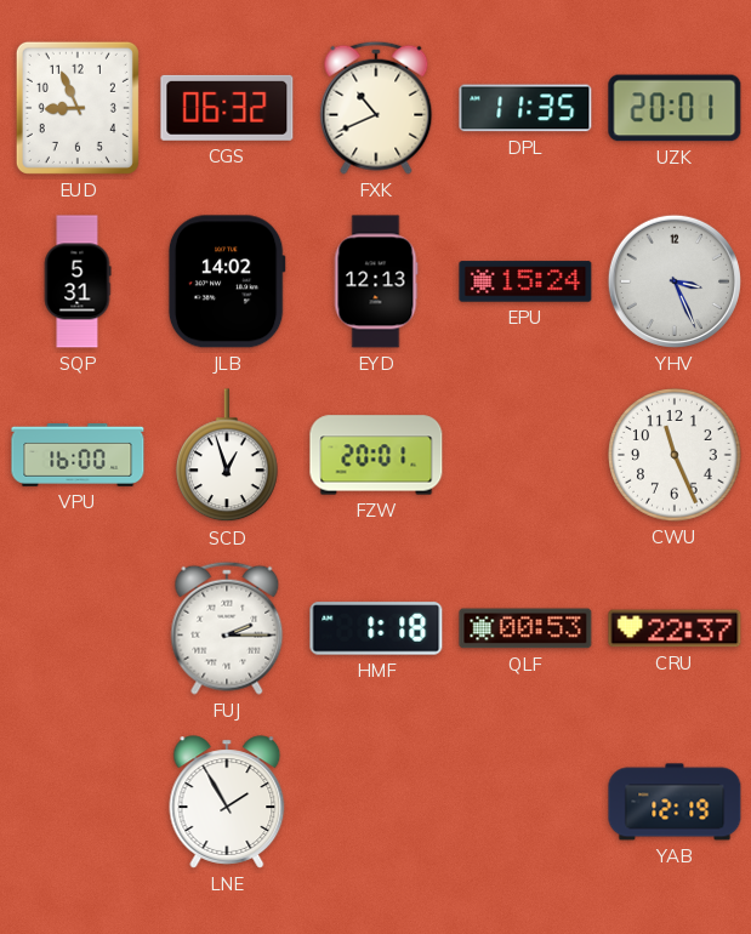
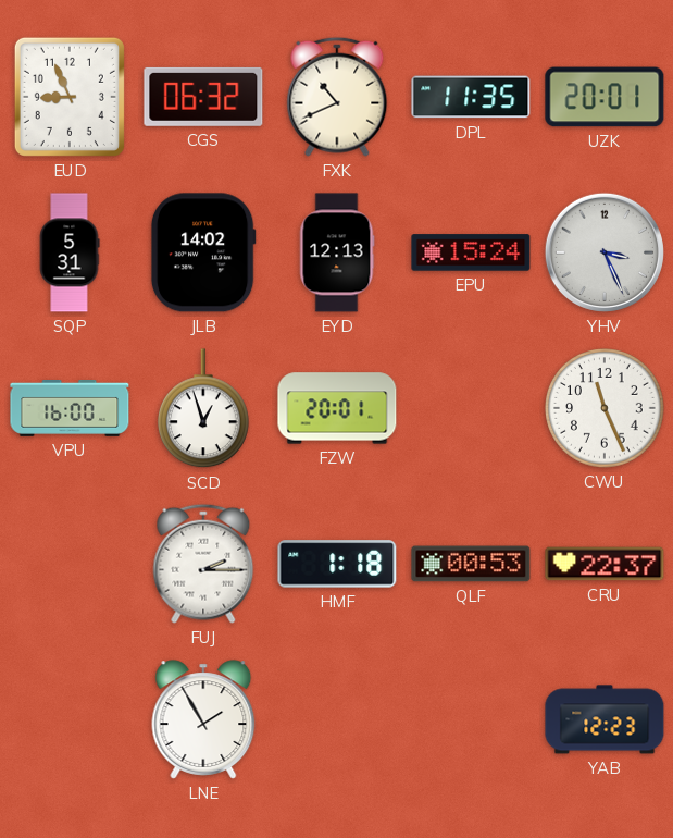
YAB: 12:19 -> 12:23
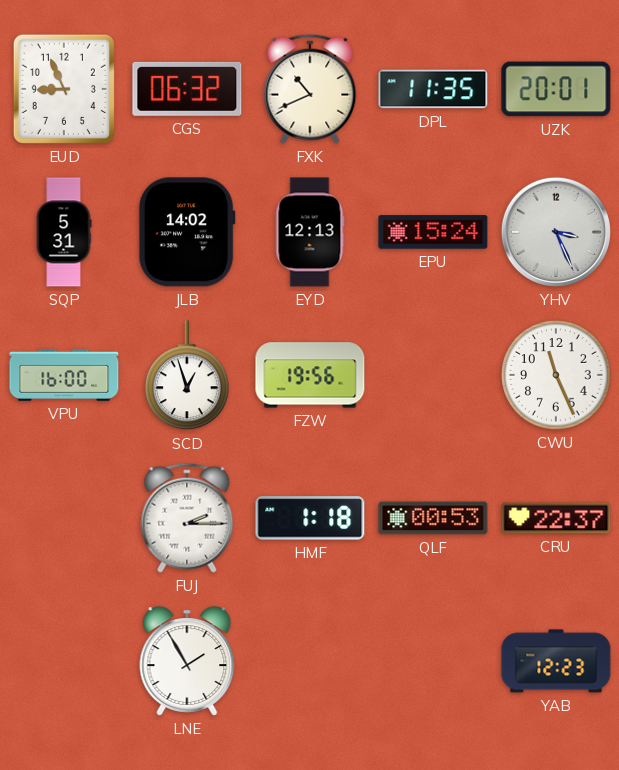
FZW: 20:01 -> 19:56
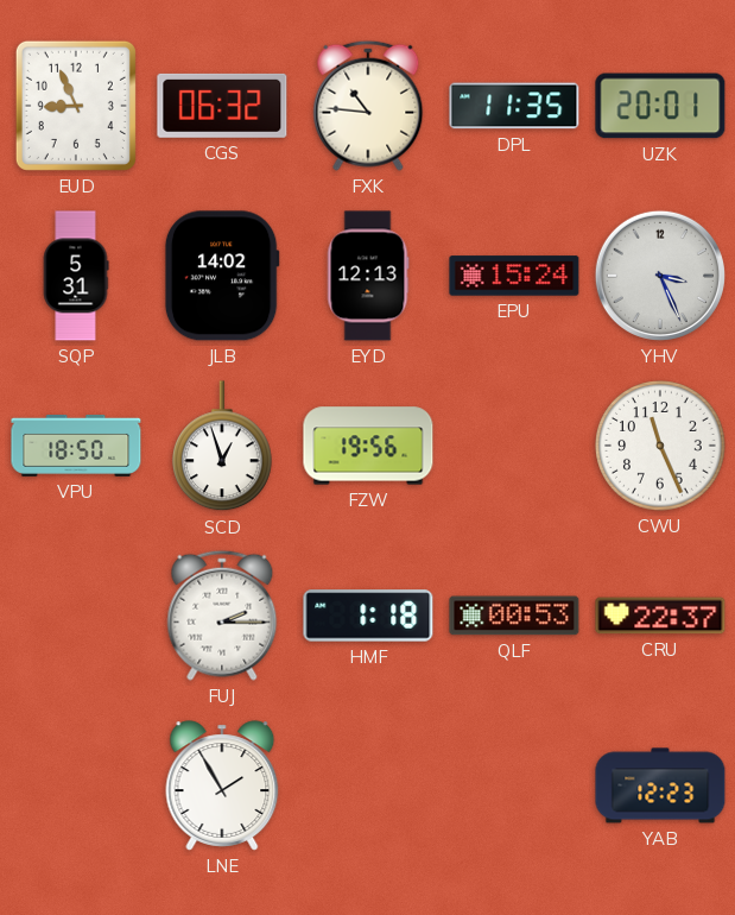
FXK: 10:41 -> 10:46
VPU: 16:00 -> 18:50
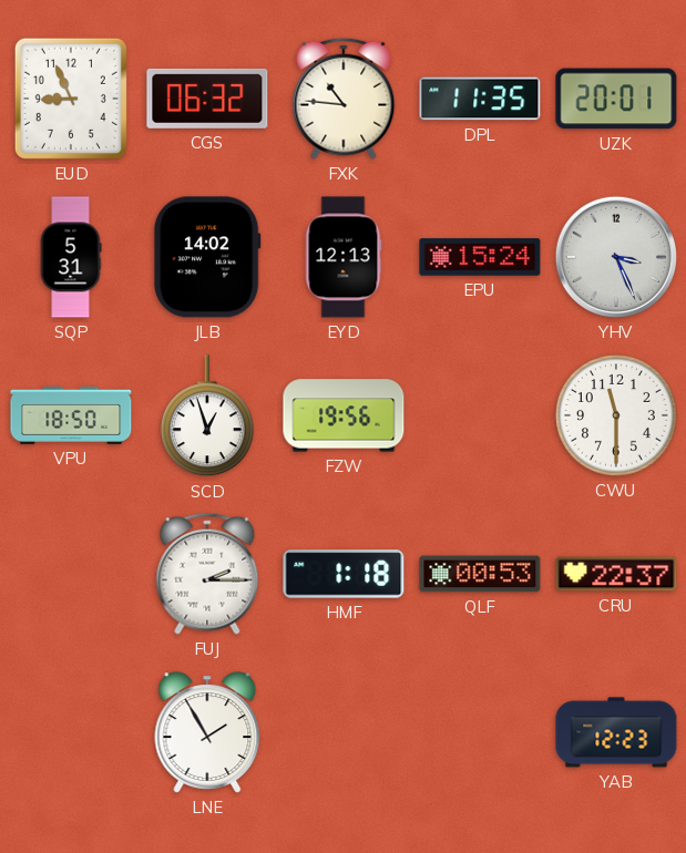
CWU: 11:26 -> 11:30
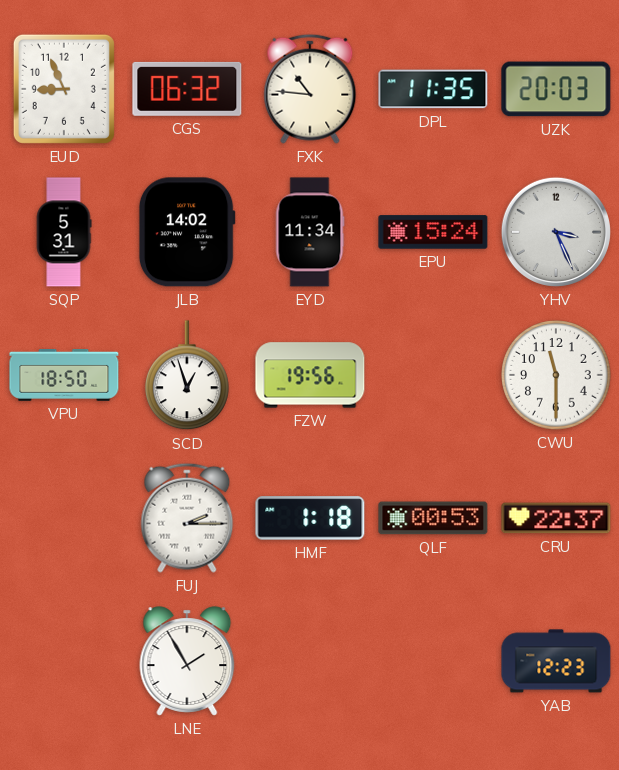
UZK: 20:01 -> 20:03
EYD: 12:13 -> 11:34
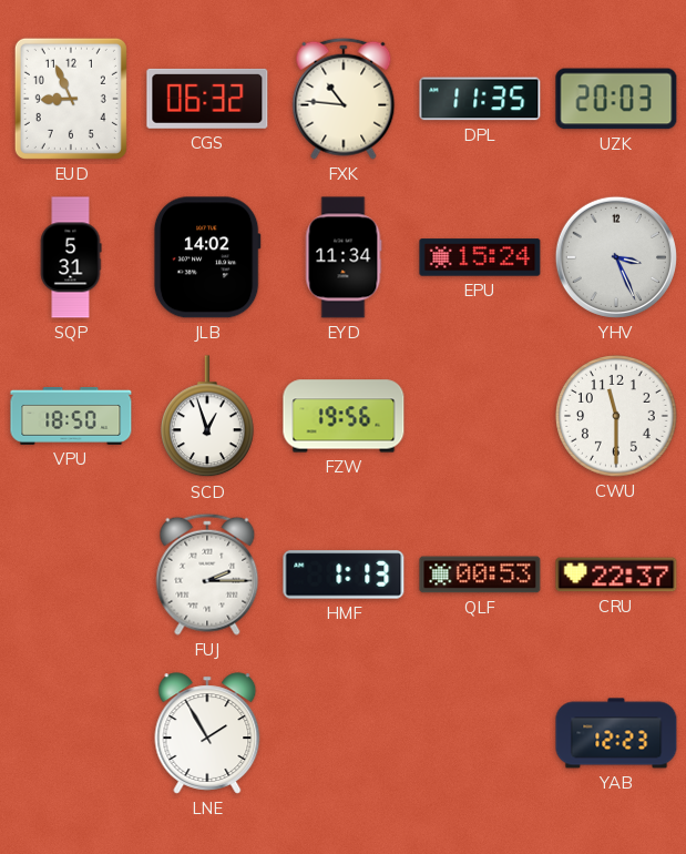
HMF: 1:18 -> 1:13
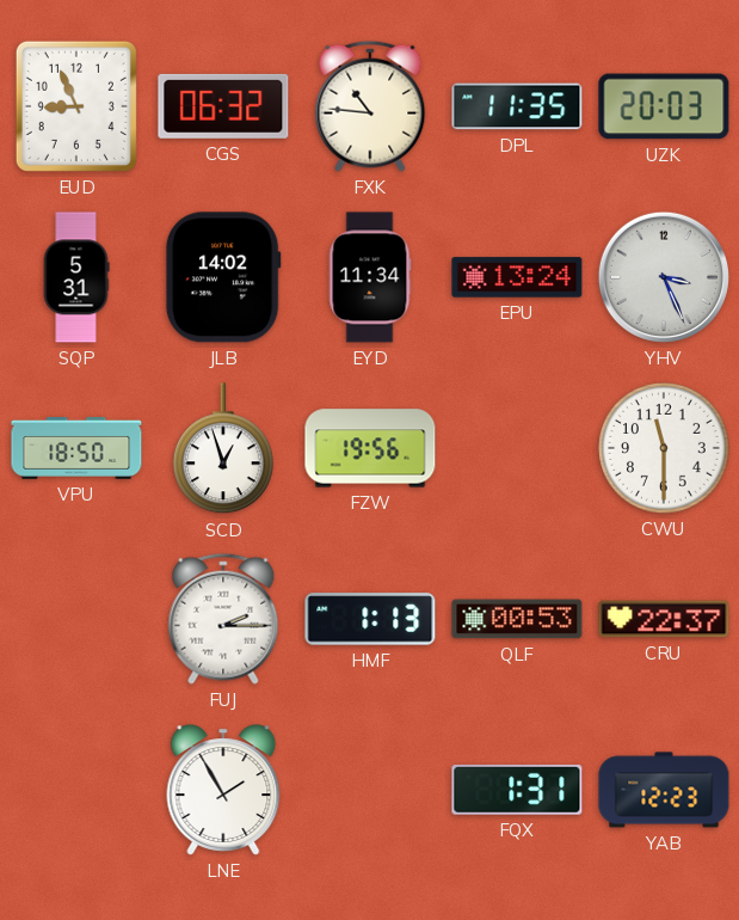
EPU: 15:24 -> 13:24
FQX: none -> 1:31
